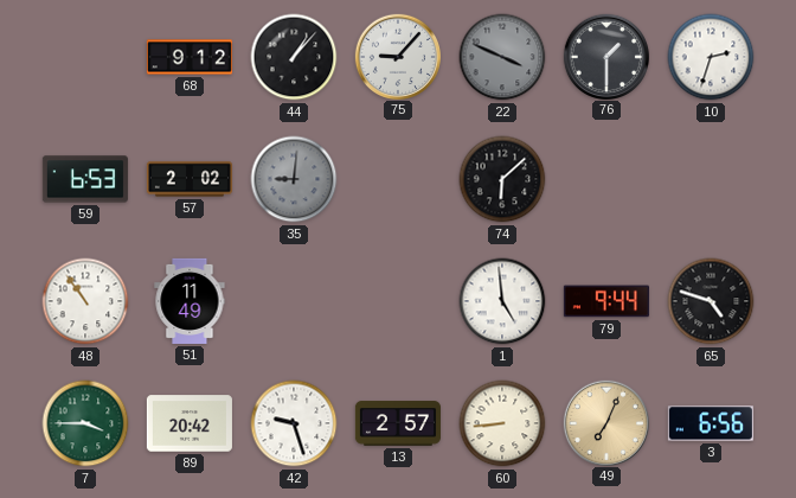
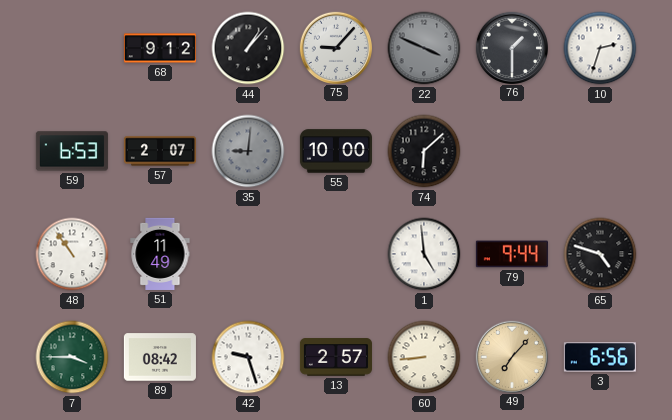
57: 2:02 -> 2:07
55: none -> 10:00
89: 20:42 -> 08:42
49: 7:04 -> 7:07
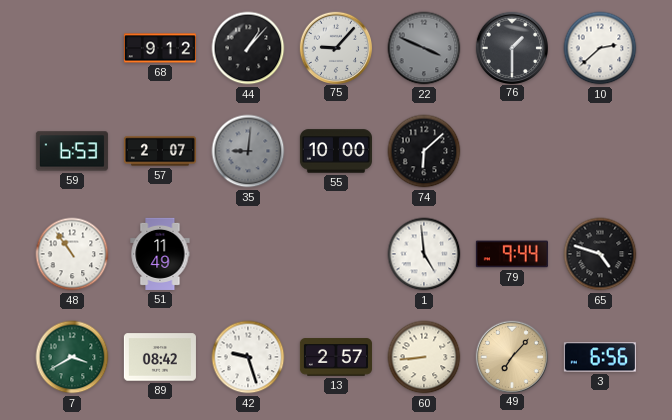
10: 2:33 -> 2:38
7: 3:45 -> 3:40
